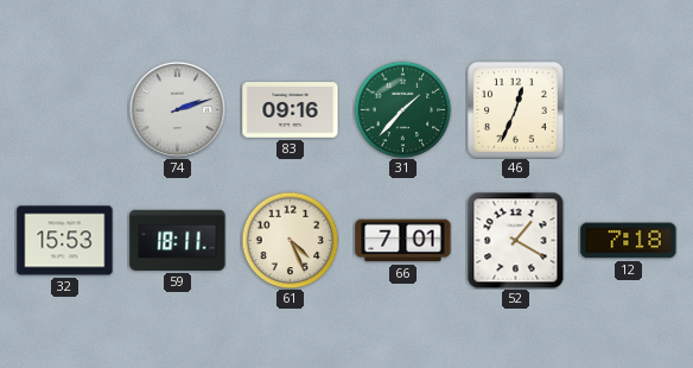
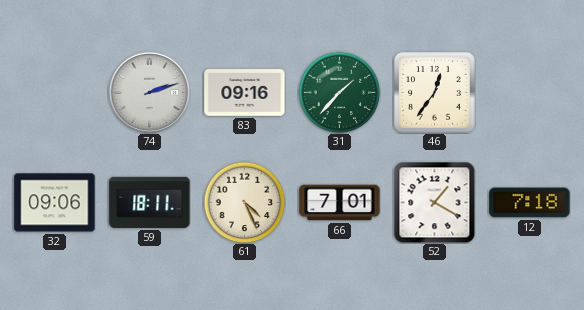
46: 12:34 -> 12:36
32: 15:53 -> 09:06
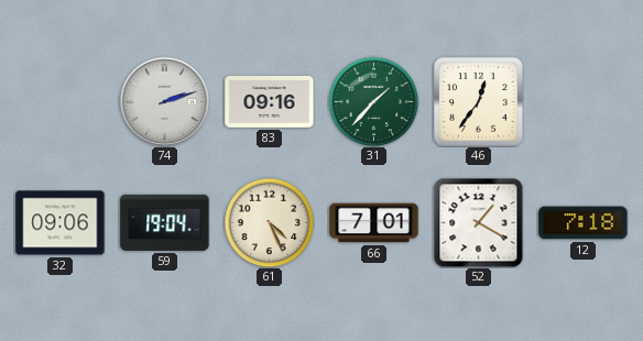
59: 18:11 -> 19:04
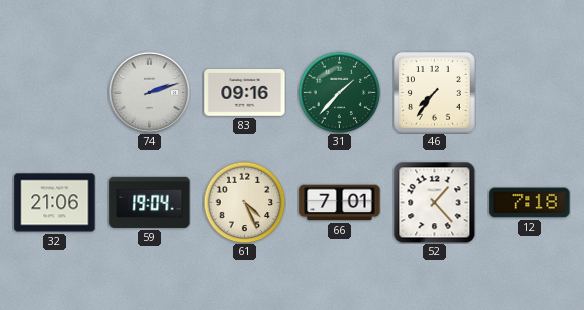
46: 12:36 -> 7:36
32: 09:06 -> 21:06
52: 1:20 -> 1:23
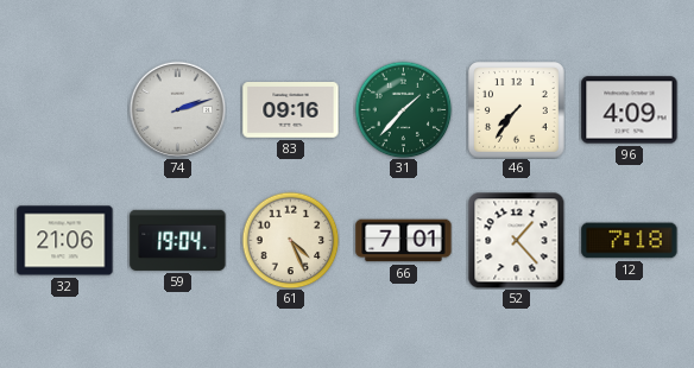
96: none -> 4:09
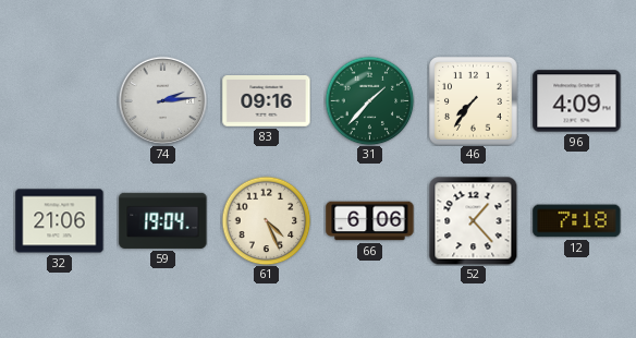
74: 2:12 -> 2:14
66: 7:01 -> 6:06
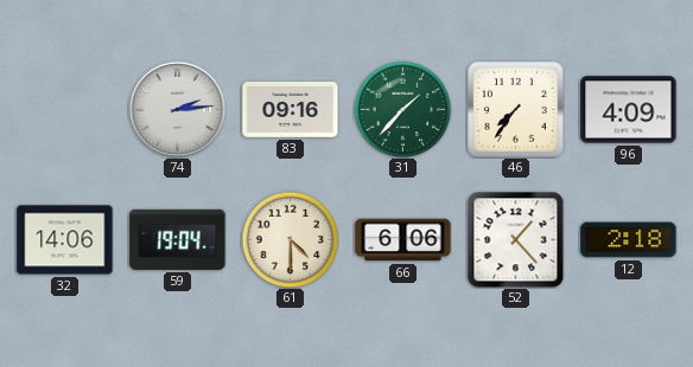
32: 21:06 -> 14:06
61: 4:26 -> 4:30
12: 7:18 -> 2:18
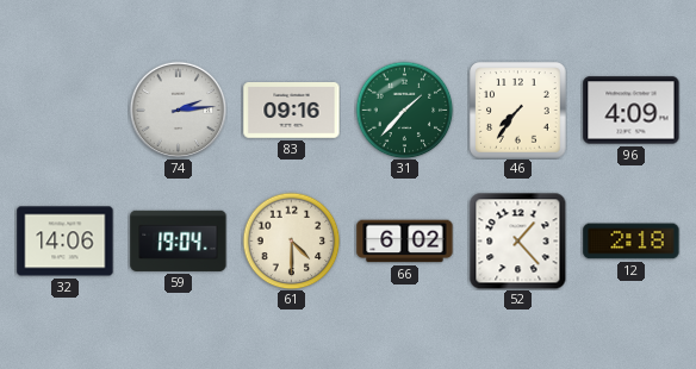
66: 6:06 -> 6:02
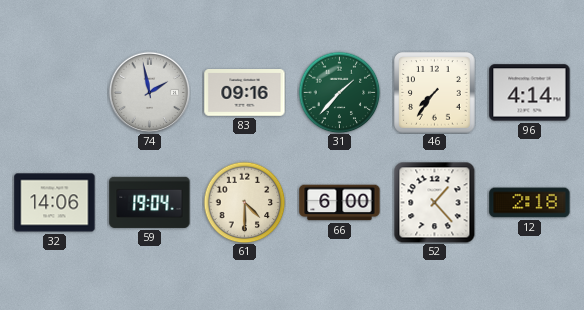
74: 2:14 -> 1:58
96: 4:09 -> 4:14
66: 6:02 -> 6:00
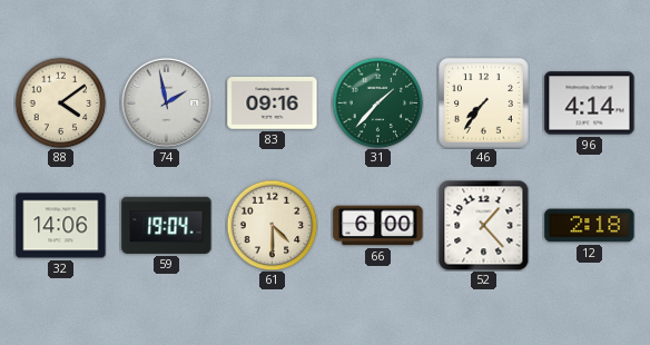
88: none -> 4:09
